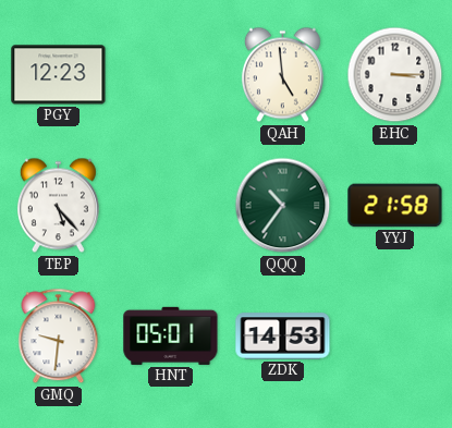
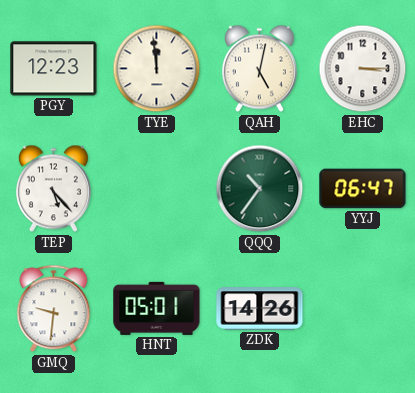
TYE: none -> 11:59
QAH: 4:59 -> 5:02
YYJ: 21:58 -> 06:47
ZDK: 14:53 -> 14:26
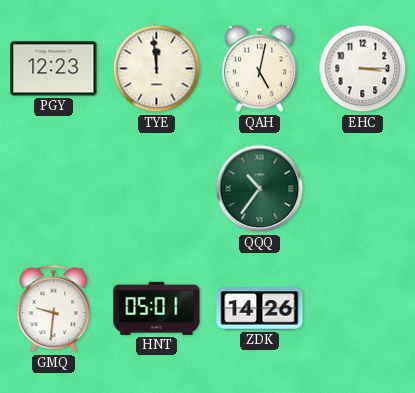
TEP: 5:23 -> none
YYJ: 06:47 -> none
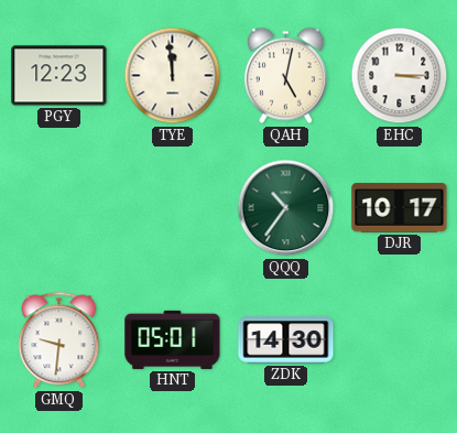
DJR: none -> 10:17
ZDK: 14:26 -> 14:30
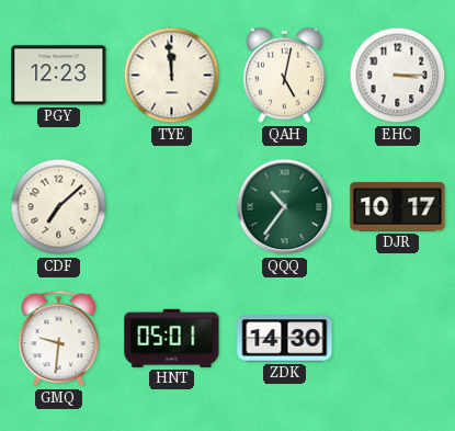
CDF: none -> 7:08
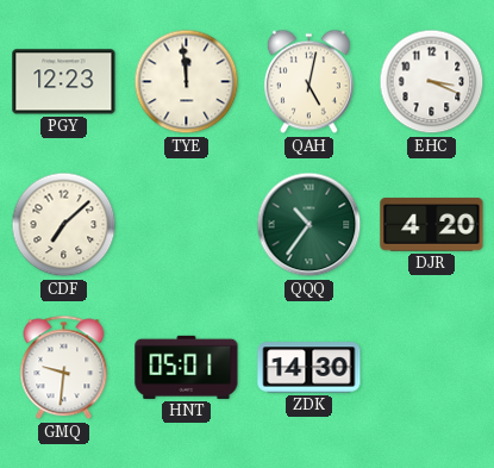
EHC: 3:15 -> 3:19
DJR: 10:17 -> 4:20
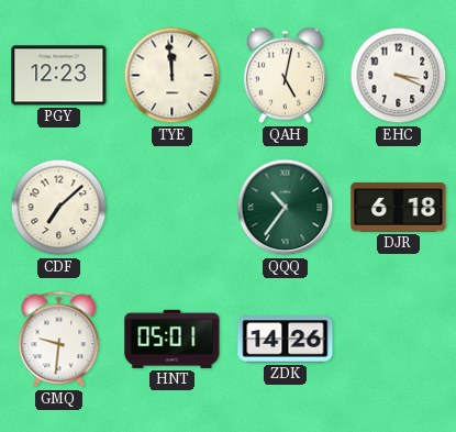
DJR: 4:20 -> 6:18
ZDK: 14:30 -> 14:26
